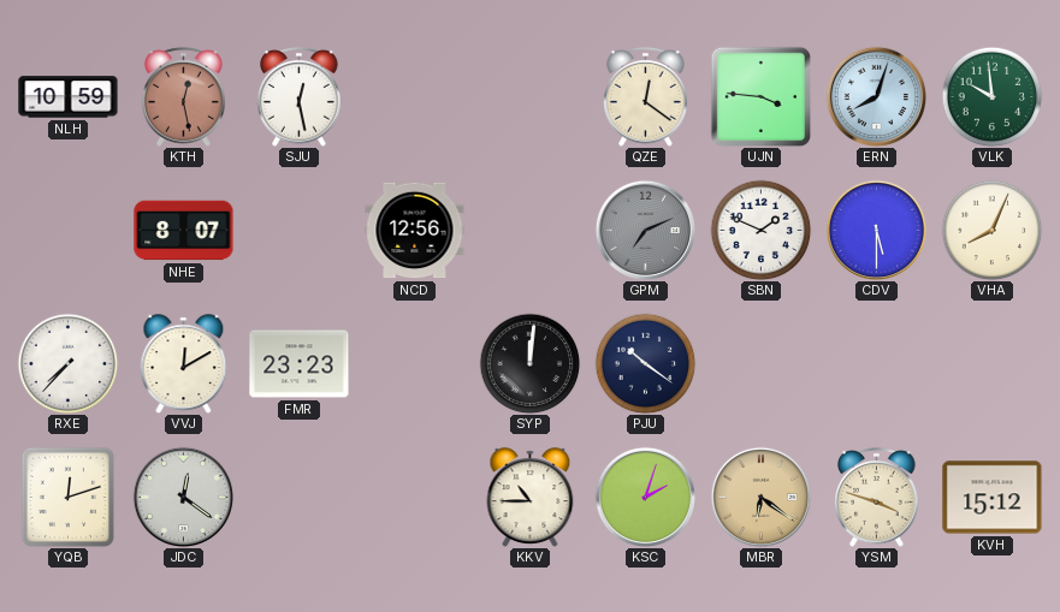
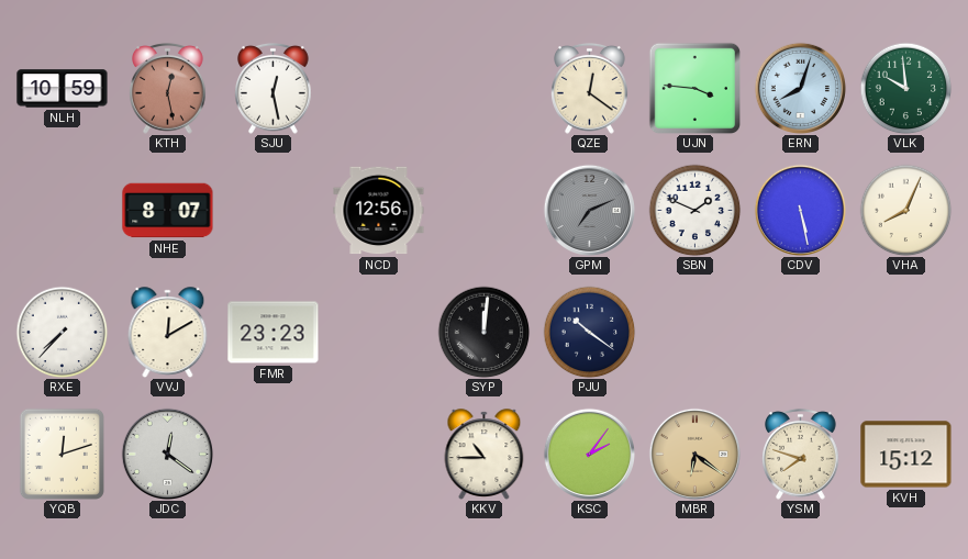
CDV: 5:30 -> 5:28
KSC: 2:03 -> 2:06
YSM: 3:48 -> 7:48
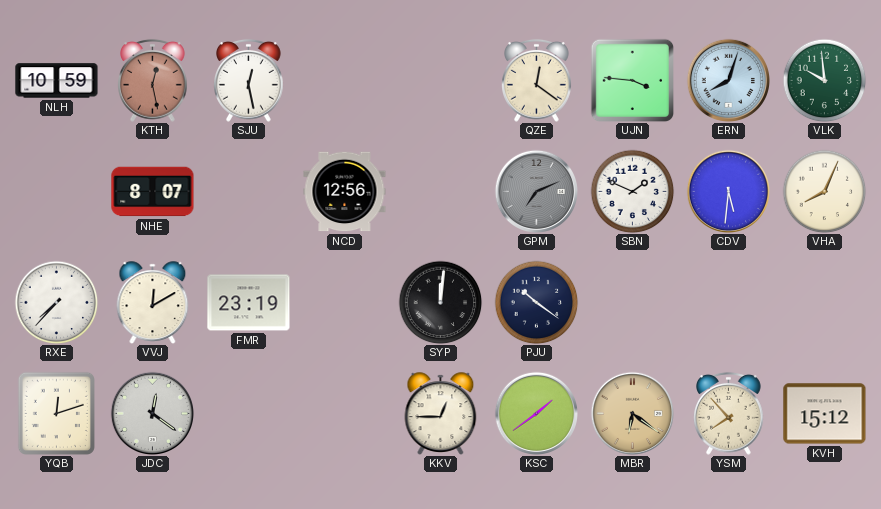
CDV: 5:28 -> 5:31
FMR: 23:23 -> 23:19
KKV: 10:45 -> 12:45
KSC: 2:06 -> 1:39
YSM: 7:48 -> 7:53
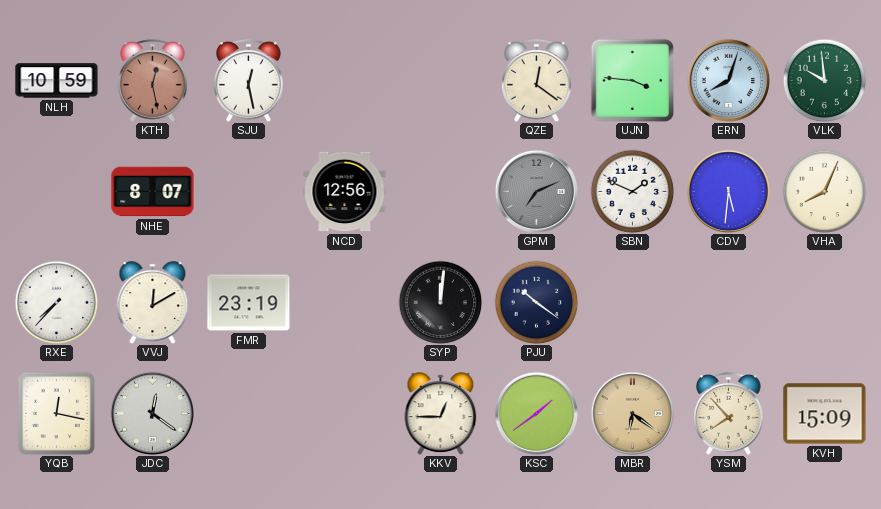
YQB: 12:12 -> 12:17
KVH: 15:12 -> 15:09
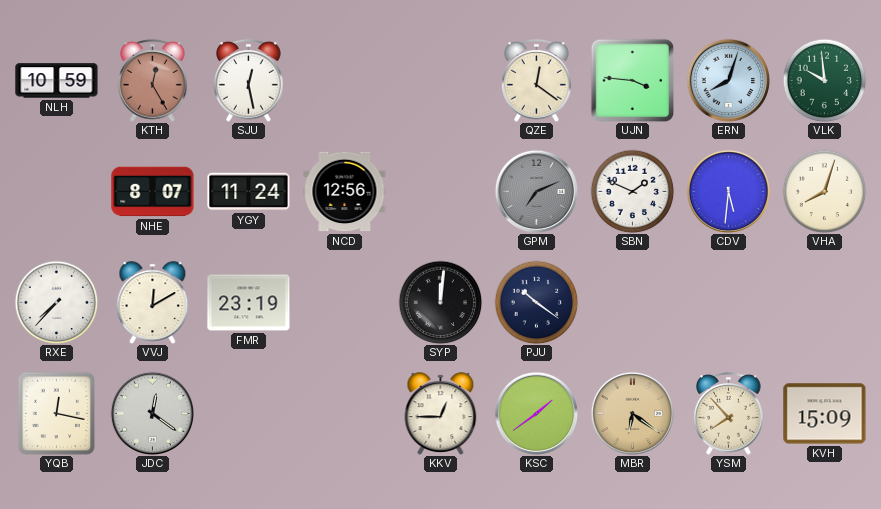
KTH: 12:28 -> 12:25
YGY: none -> 11:24
VHA: 8:04 -> 8:03
